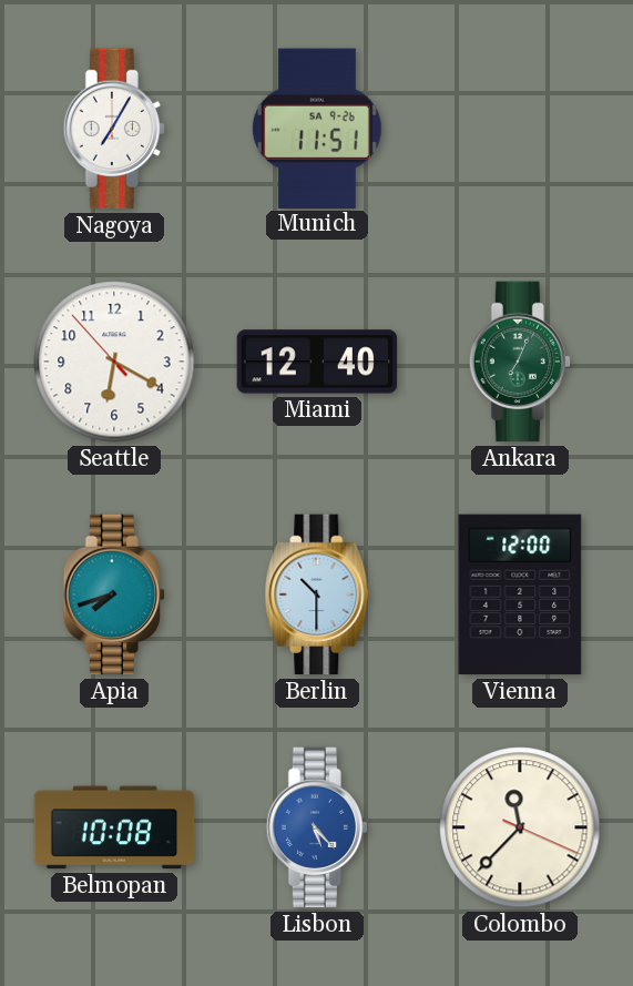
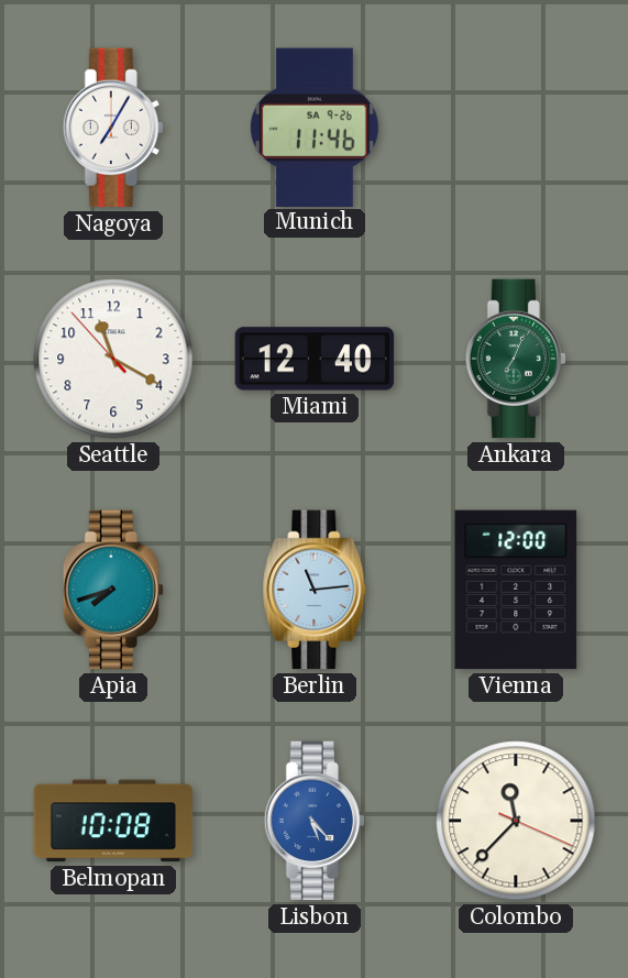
Munich: 11:51 -> 11:46
Seattle: 6:19 -> 11:19
Berlin: 10:30 -> 11:14
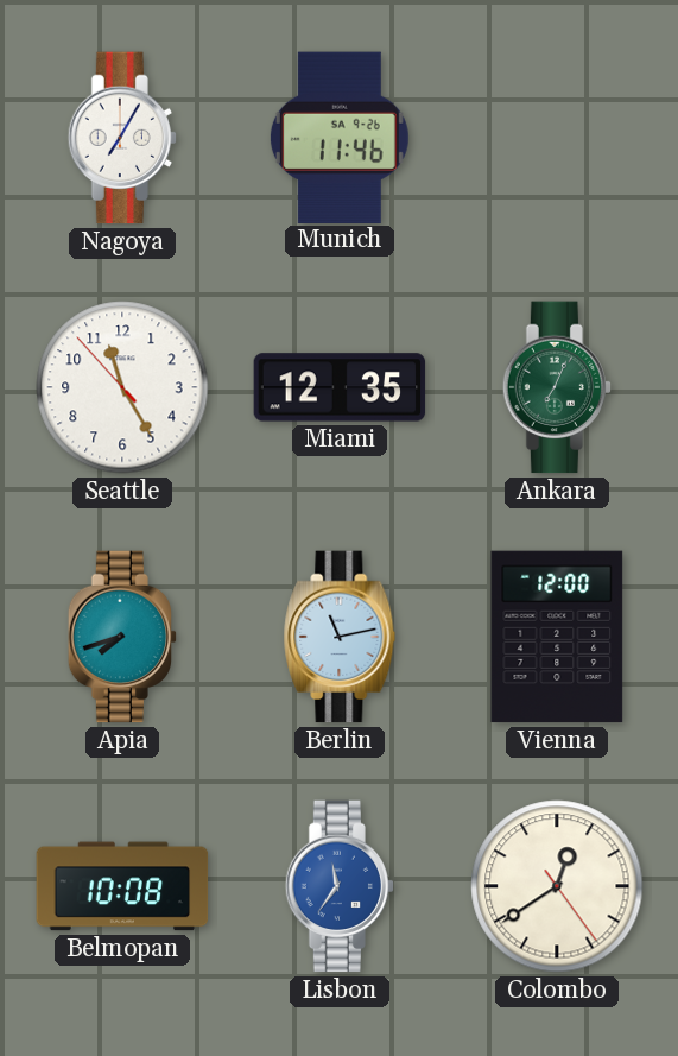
Seattle: 11:19 -> 11:24
Miami: 12:40 -> 12:35
Berlin: 11:14 -> 11:13
Lisbon: 5:23 -> 11:36
Colombo: 11:37 -> 12:39
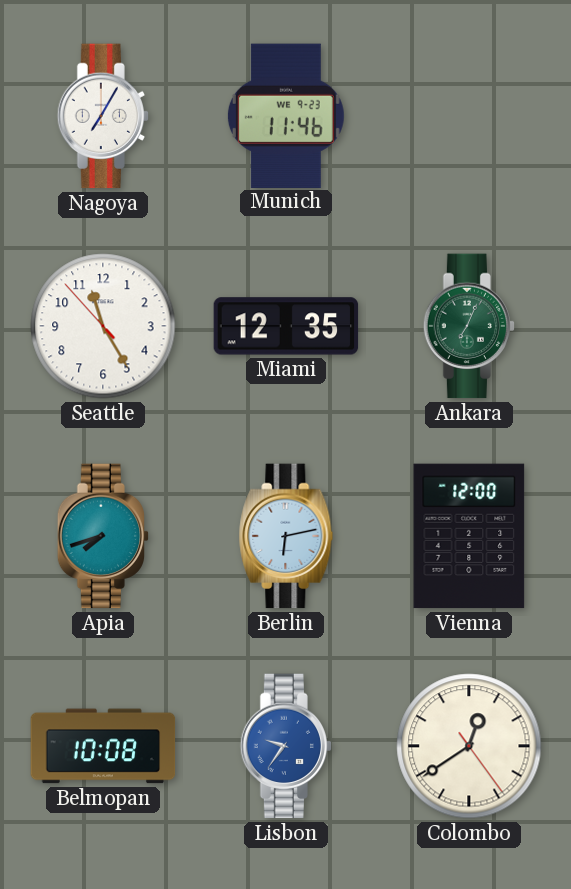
Munich date: SA 9-26 -> WE 9-23
Berlin: 11:13 -> 6:13
Lisbon: 11:36 -> 9:36
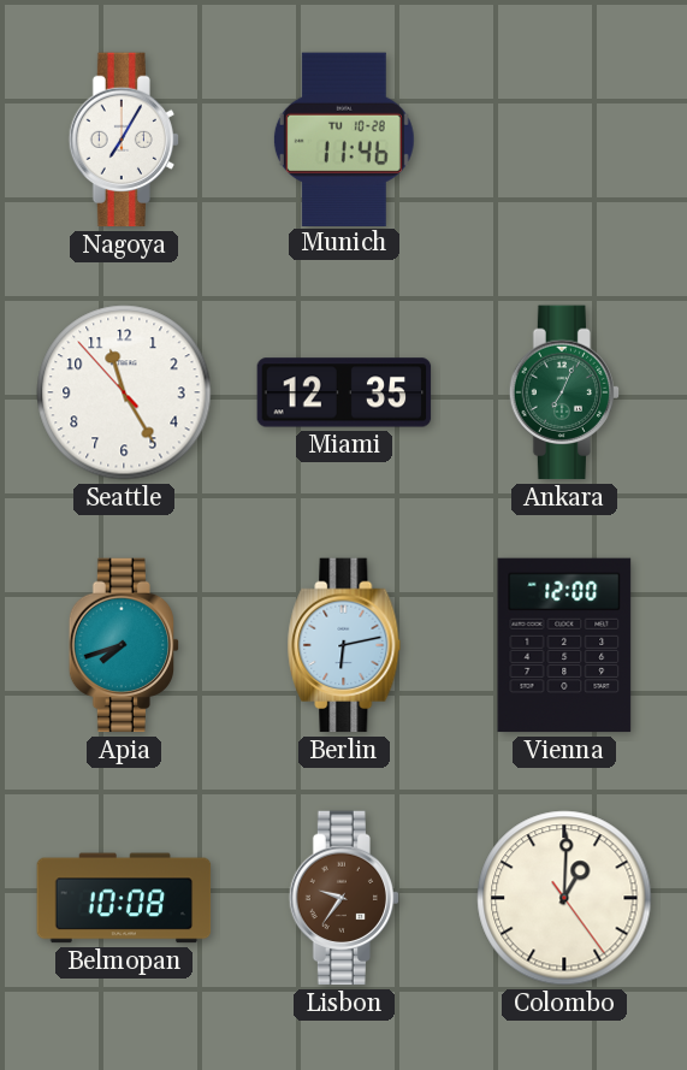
Munich date: WE 9-23 -> TU 10-28
Lisbon dial: blue -> brown
Colombo: 12:39 -> 1:00
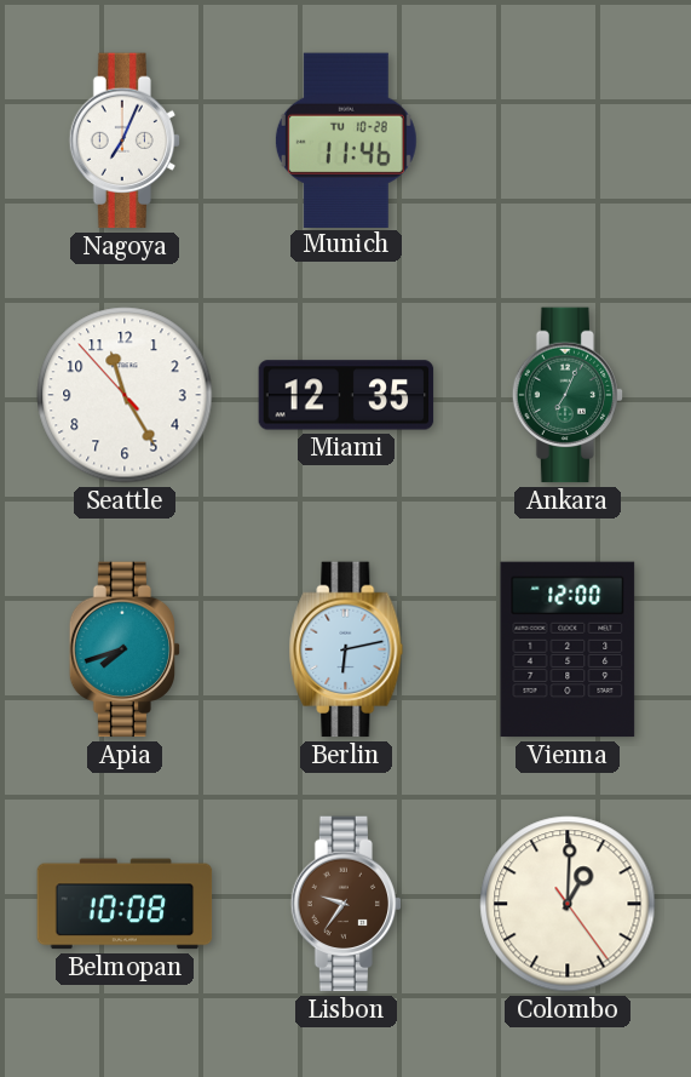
Nagoya: 7:05 -> 7:04
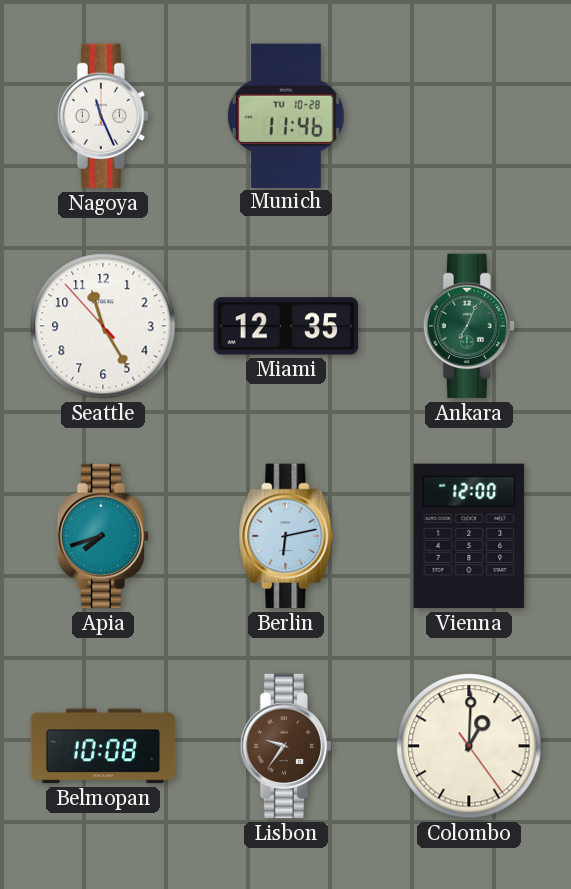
Nagoya: 7:04 -> 11:26
